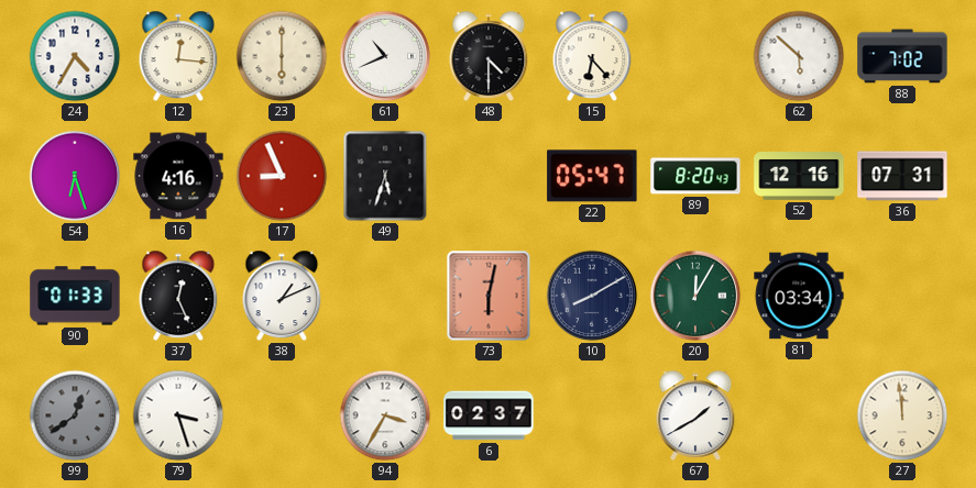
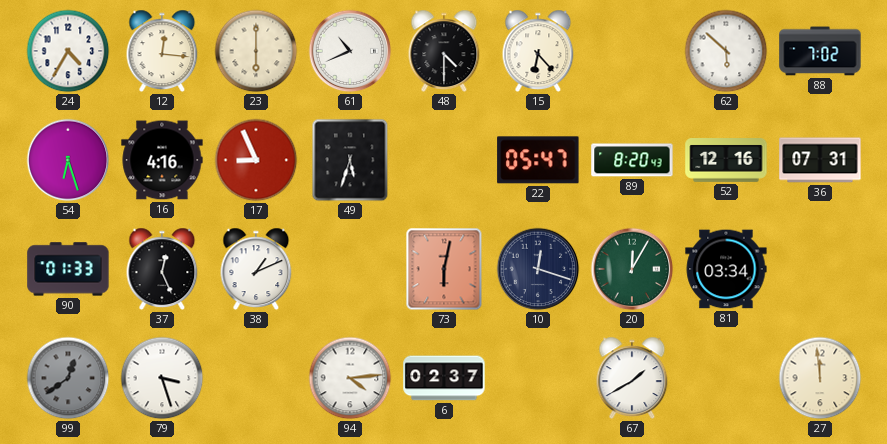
10: 8:10 -> 12:18
94: 3:35 -> 4:14
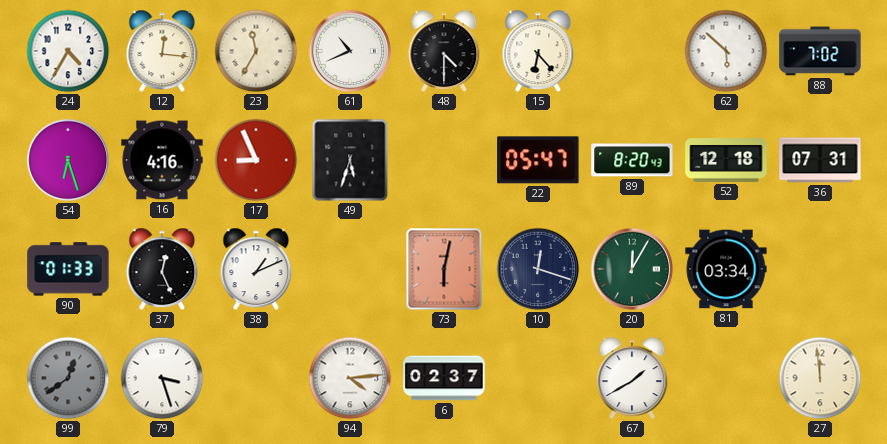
23: 6:00 -> 11:35
52: 12:16 -> 12:18
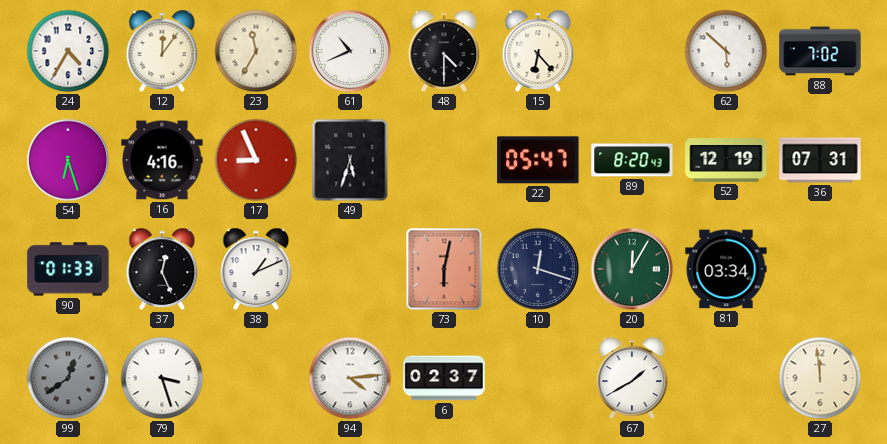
12: 12:16 -> 12:06
52: 12:18 -> 12:19
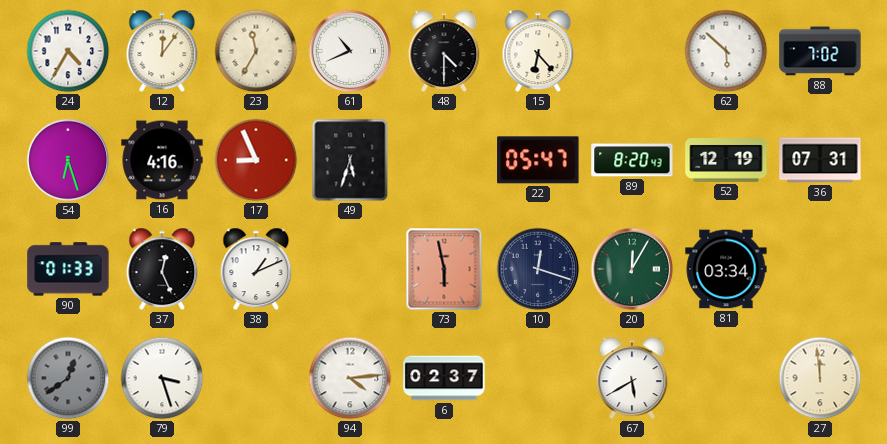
73: 6:02 -> 5:58
67: 1:40 -> 5:40
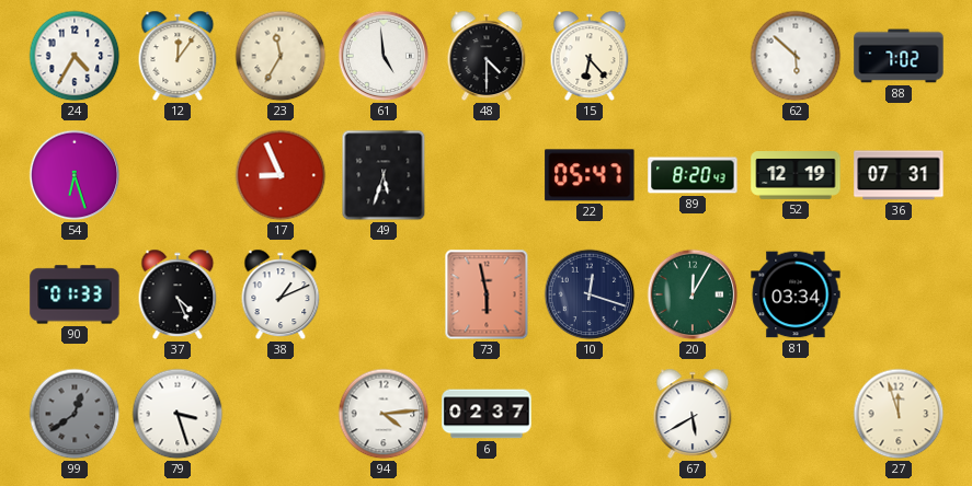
61: 10:41 -> 4:59
16: 4:16 -> none
37: 12:26 -> 4:26
27: 11:59 -> 11:57
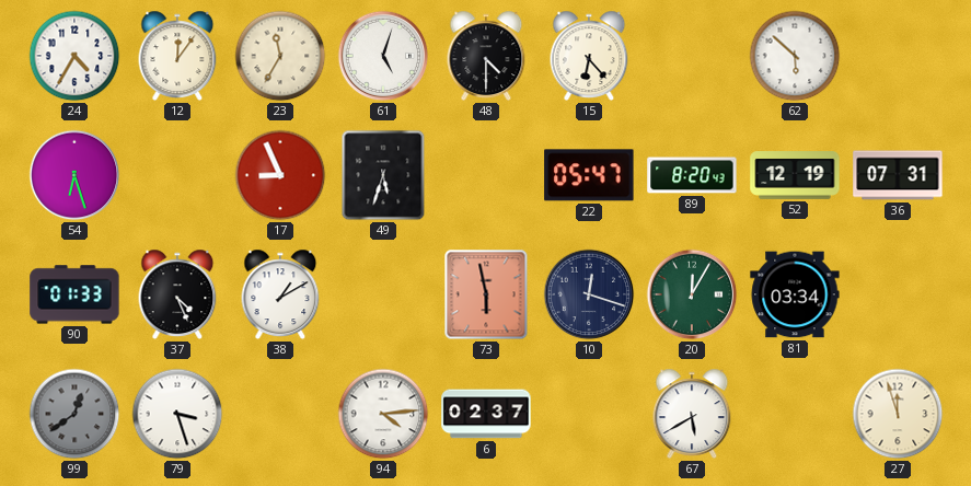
61: 4:59 -> 5:03
88: 7:02 -> none
38: 1:11 -> 1:10
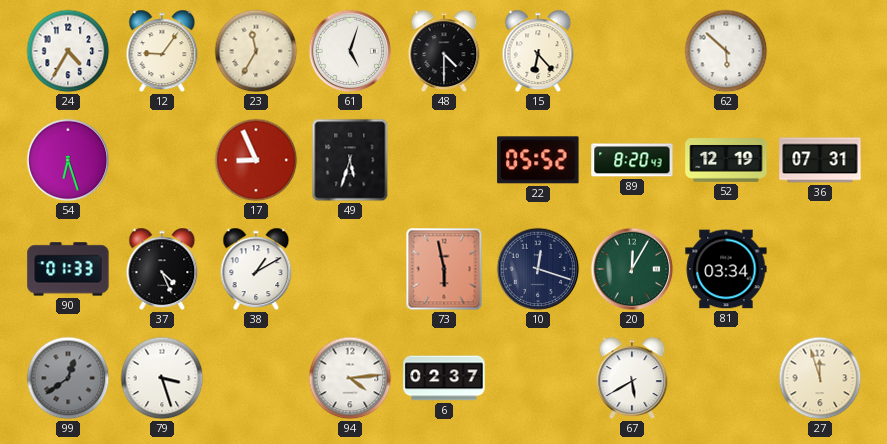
12: 12:06 -> 9:06
22: 05:47 -> 05:52
